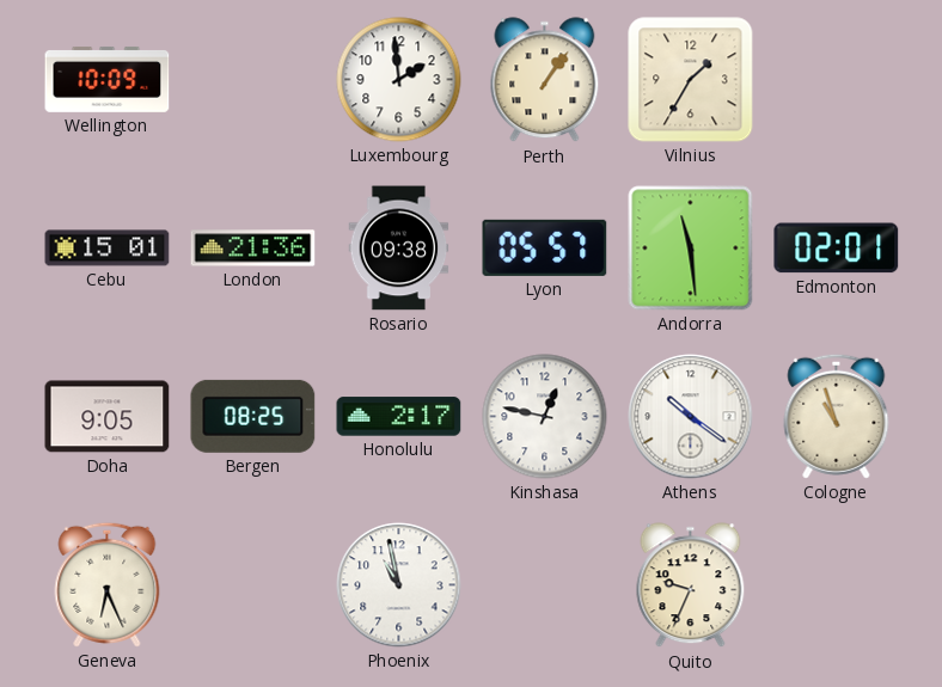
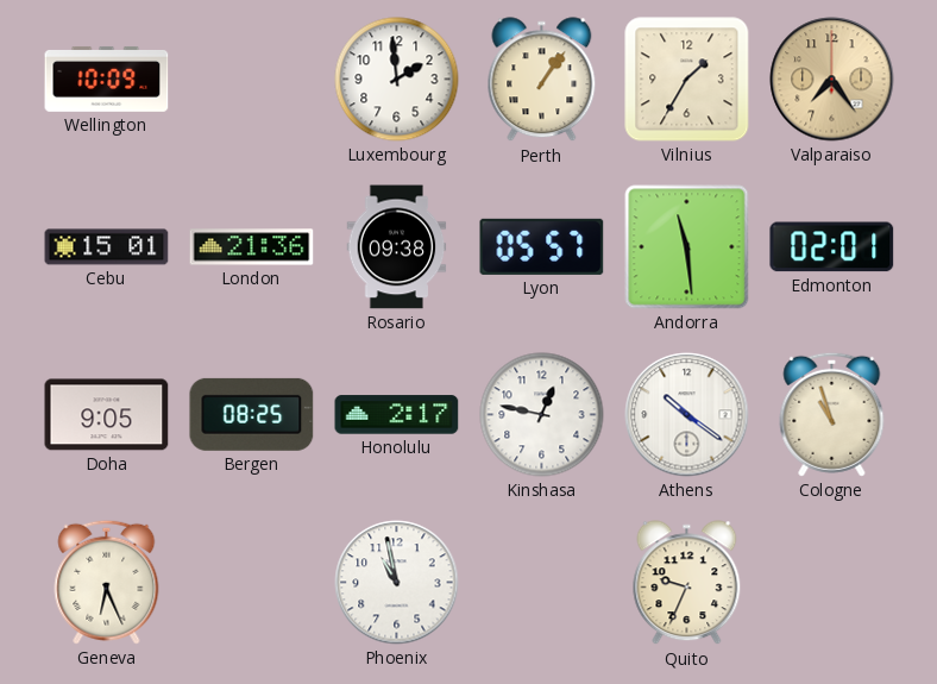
Valparaiso: none -> 7:24
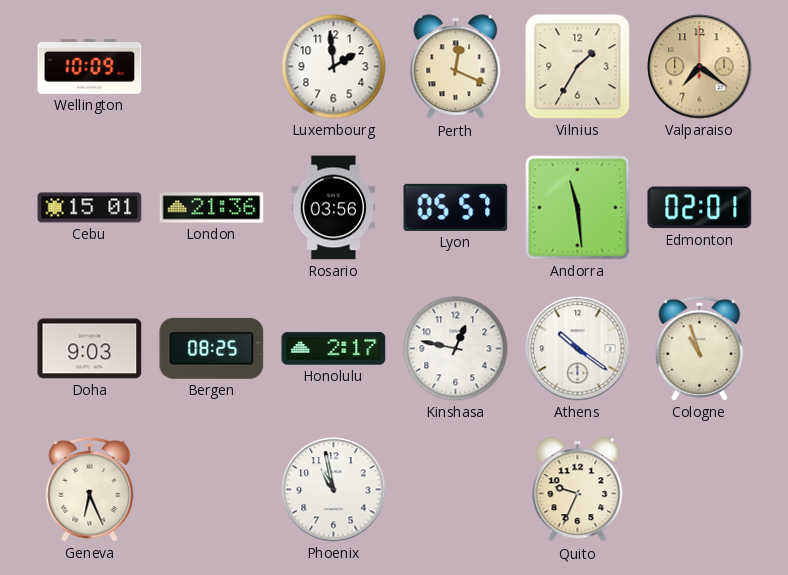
Perth: 1:06 -> 12:19
Valparaiso: 7:24 -> 7:21
Rosario: 09:38 -> 03:56
Doha: 9:05 -> 9:03
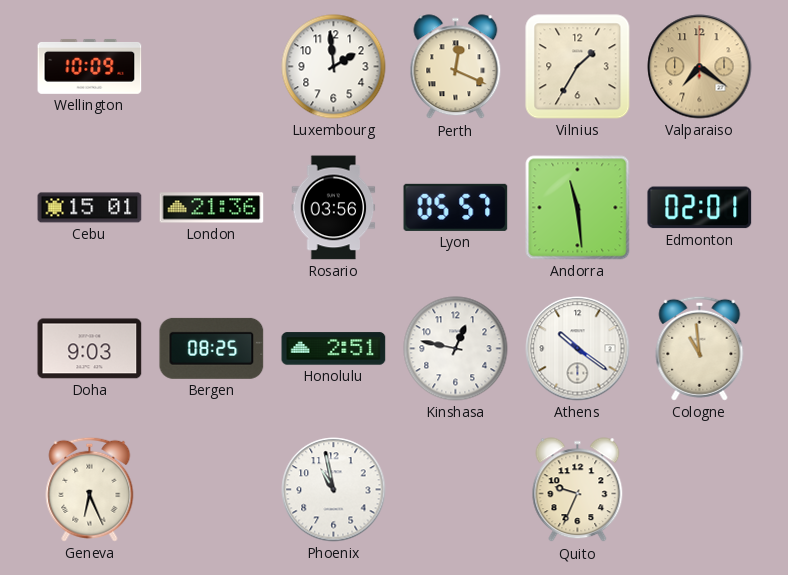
Honolulu: 2:17 -> 2:51
Cologne: 10:57 -> 10:59
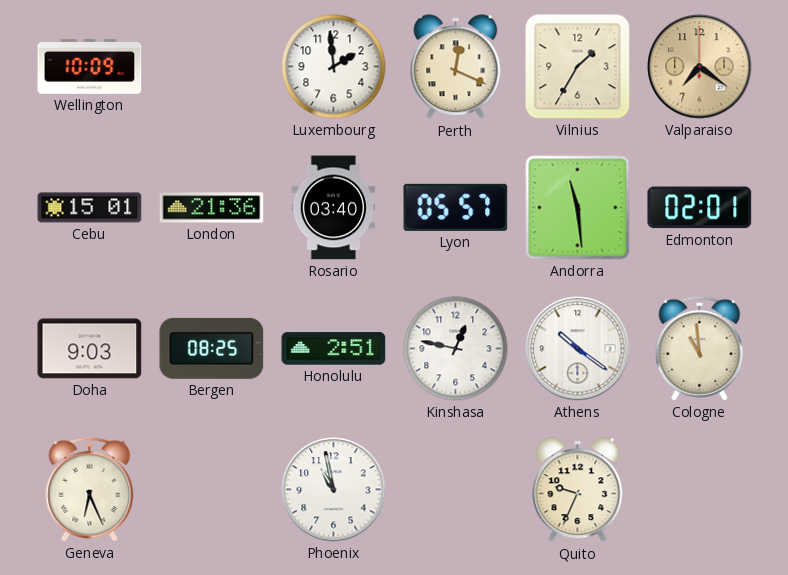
Rosario: 03:56 -> 03:40
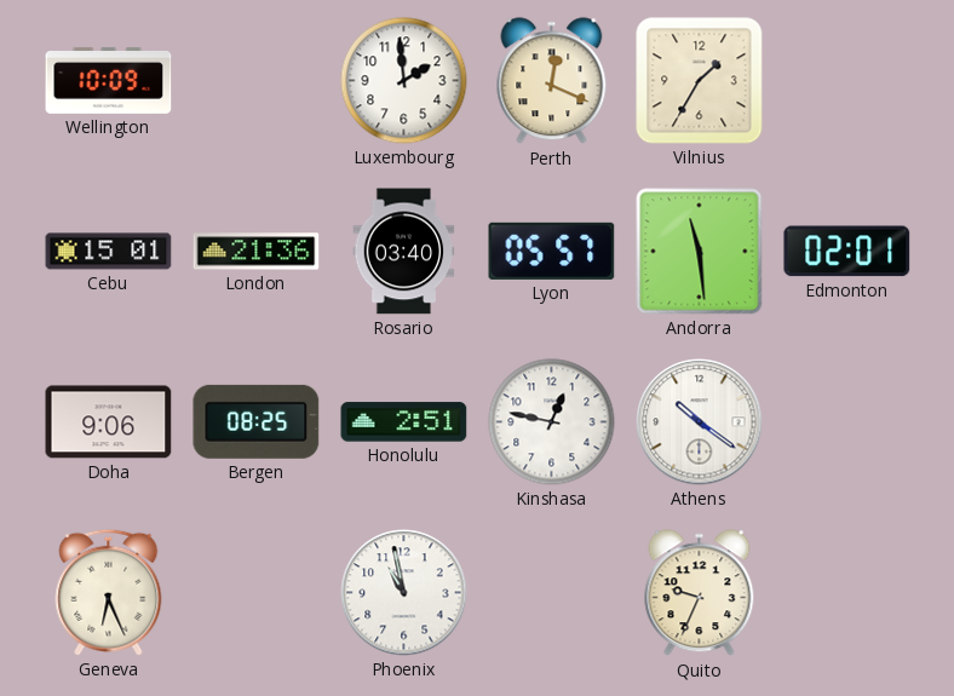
Valparaiso: 7:21 -> none
Doha: 9:03 -> 9:06
Cologne: 10:59 -> none
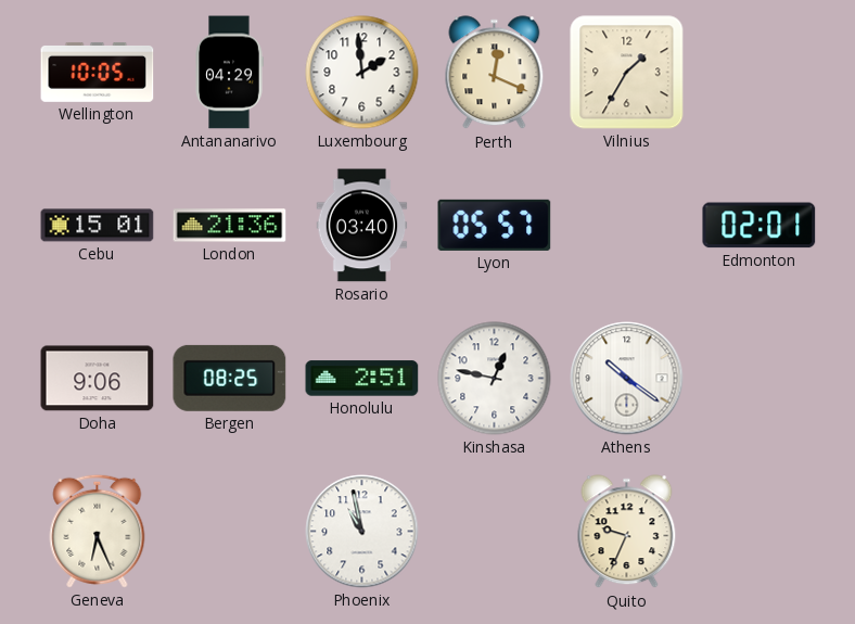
Wellington: 10:09 -> 10:05
Antananarivo: none -> 04:29
Andorra: 11:29 -> none
